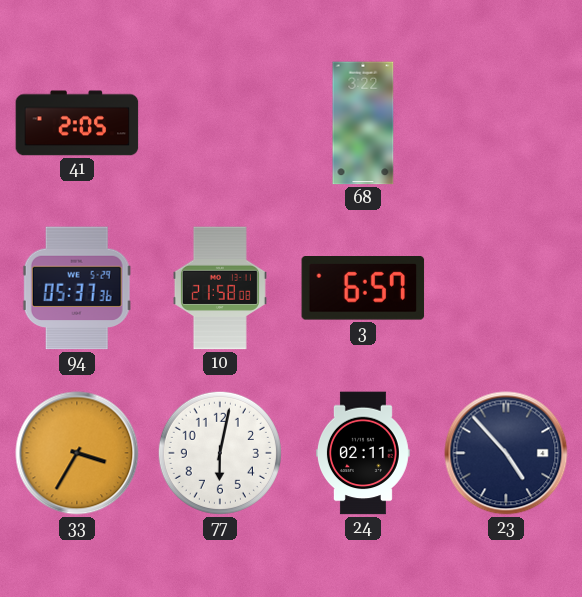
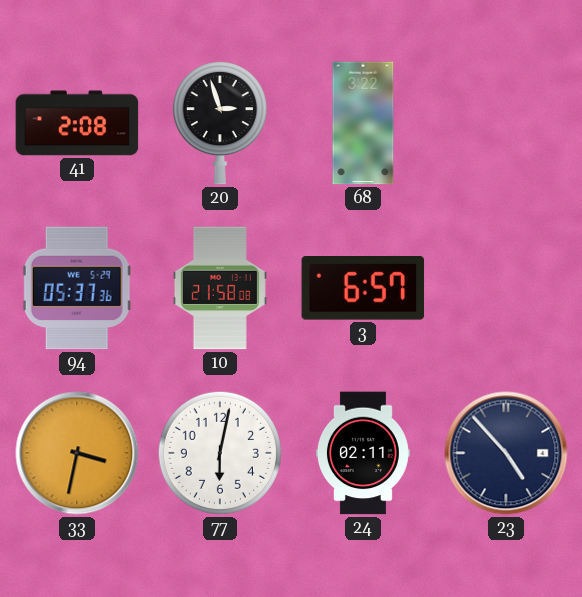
41: 2:05 -> 2:08
20: none -> 2:57
33: 3:35 -> 3:32
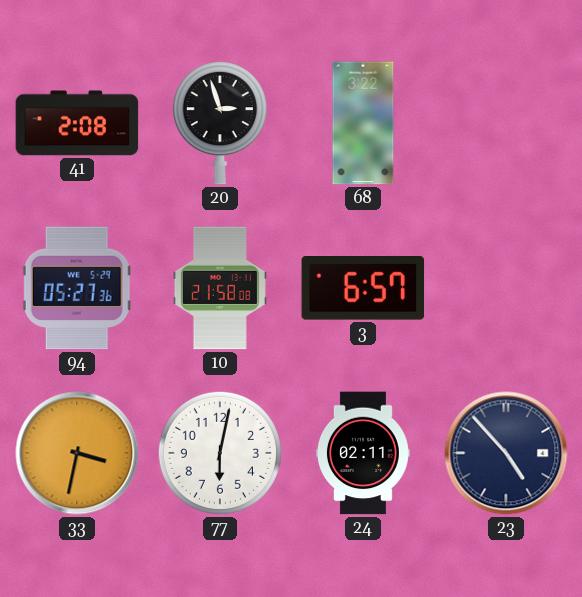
94: 05:37 -> 05:27
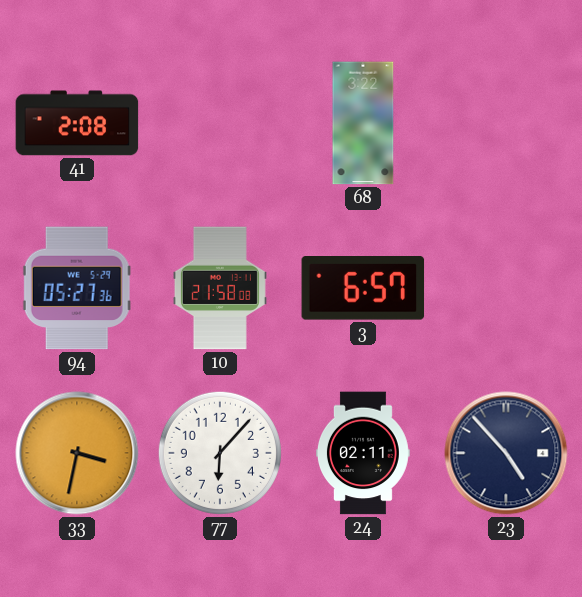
20: 2:57 -> none
77: 6:02 -> 6:07
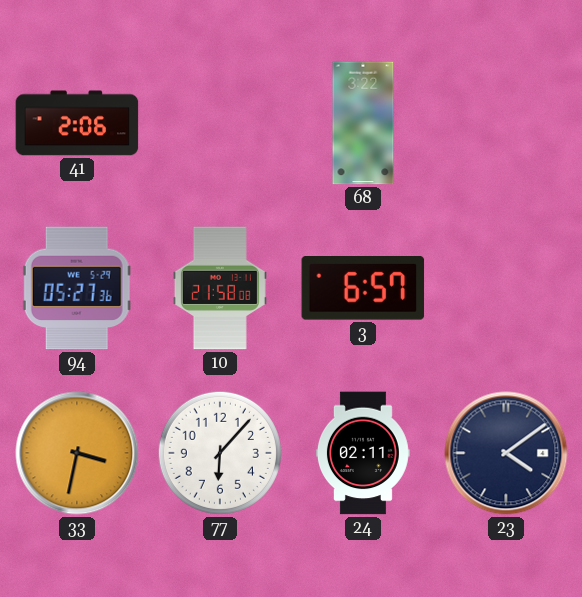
41: 2:08 -> 2:06
23: 4:53 -> 4:09
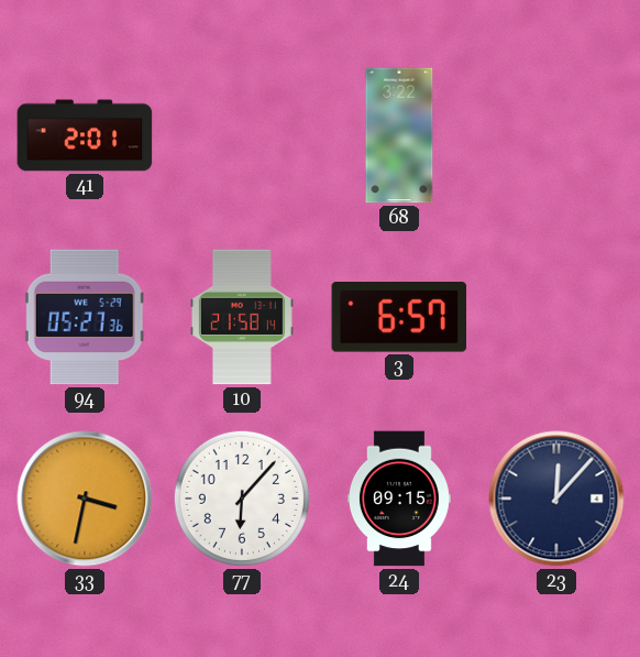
41: 2:06 -> 2:01
10: 21:58:08 -> 21:58:14
24: 02:11 -> 09:15
23: 4:09 -> 12:07
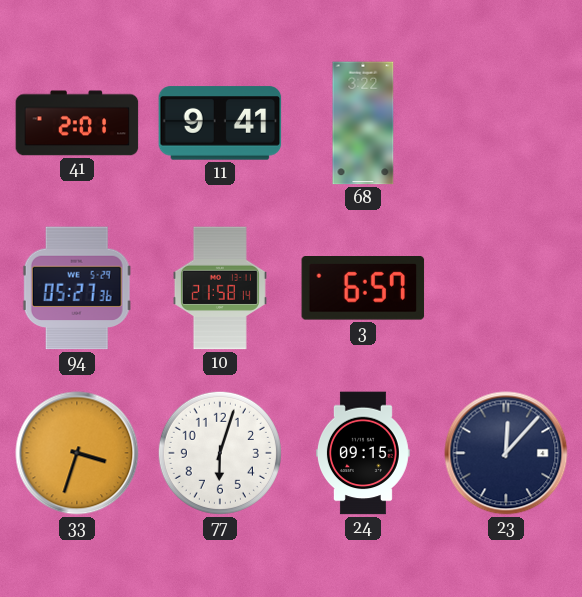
11: none -> 9:41
33: 3:32 -> 3:33
77: 6:07 -> 6:03
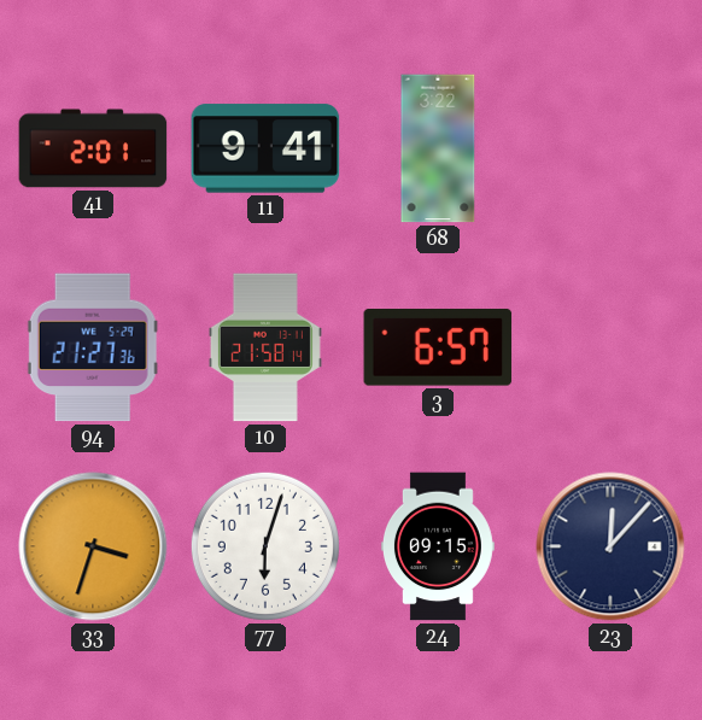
94: 05:27 -> 21:27
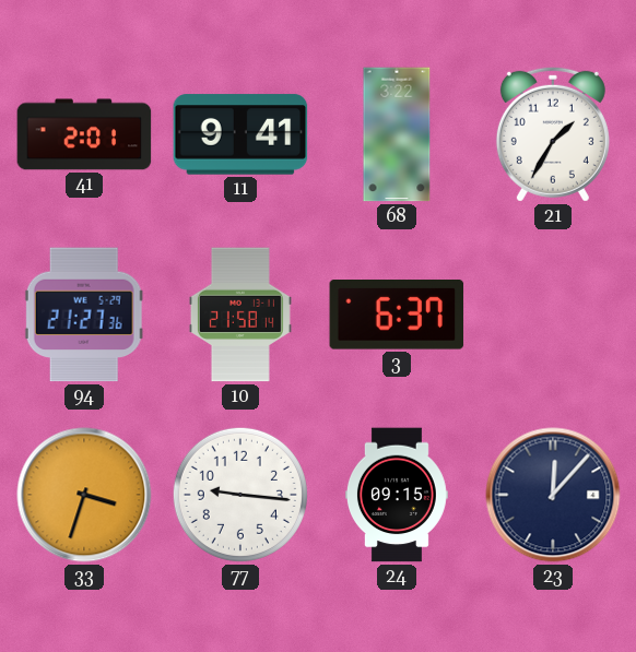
21: none -> 1:35
3: 6:57 -> 6:37
77: 6:03 -> 9:16
